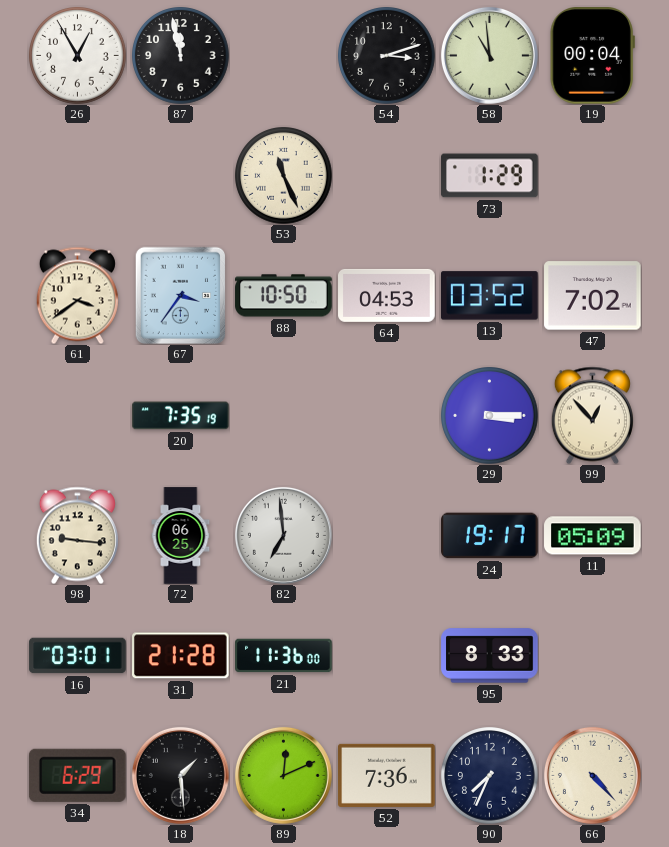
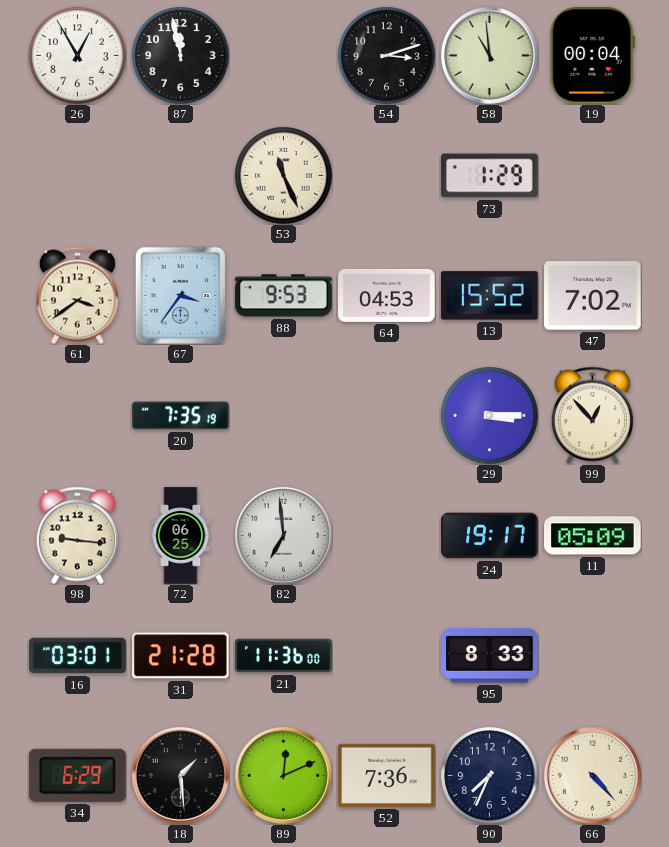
88: 10:50 -> 9:53
13: 03:52 -> 15:52
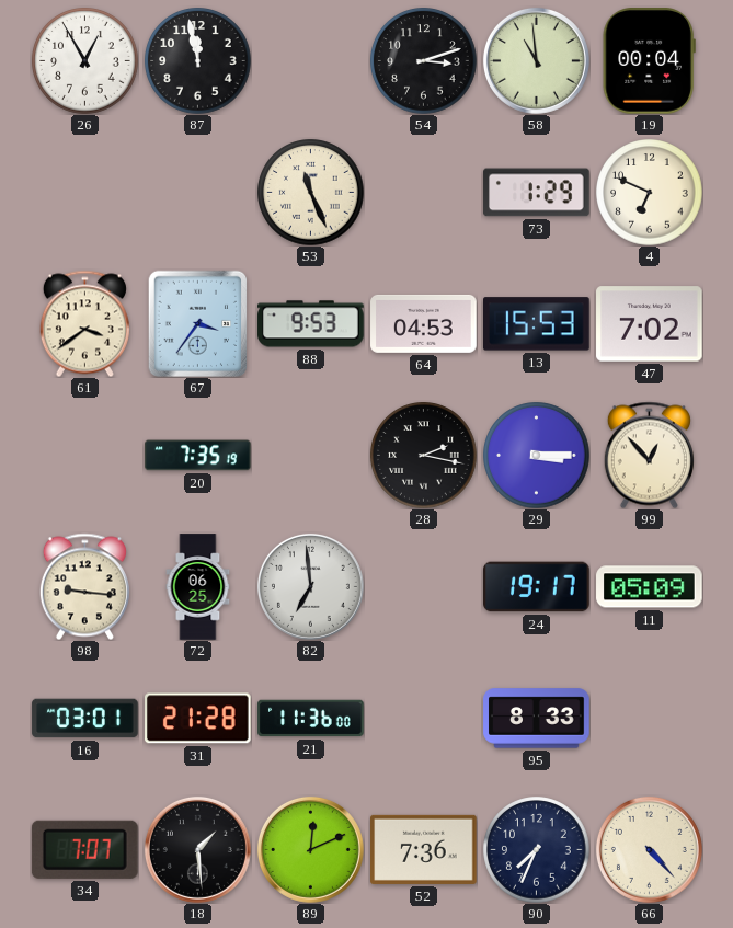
4: none -> 6:49
13: 15:52 -> 15:53
28: none -> 2:17
34: 6:29 -> 7:07
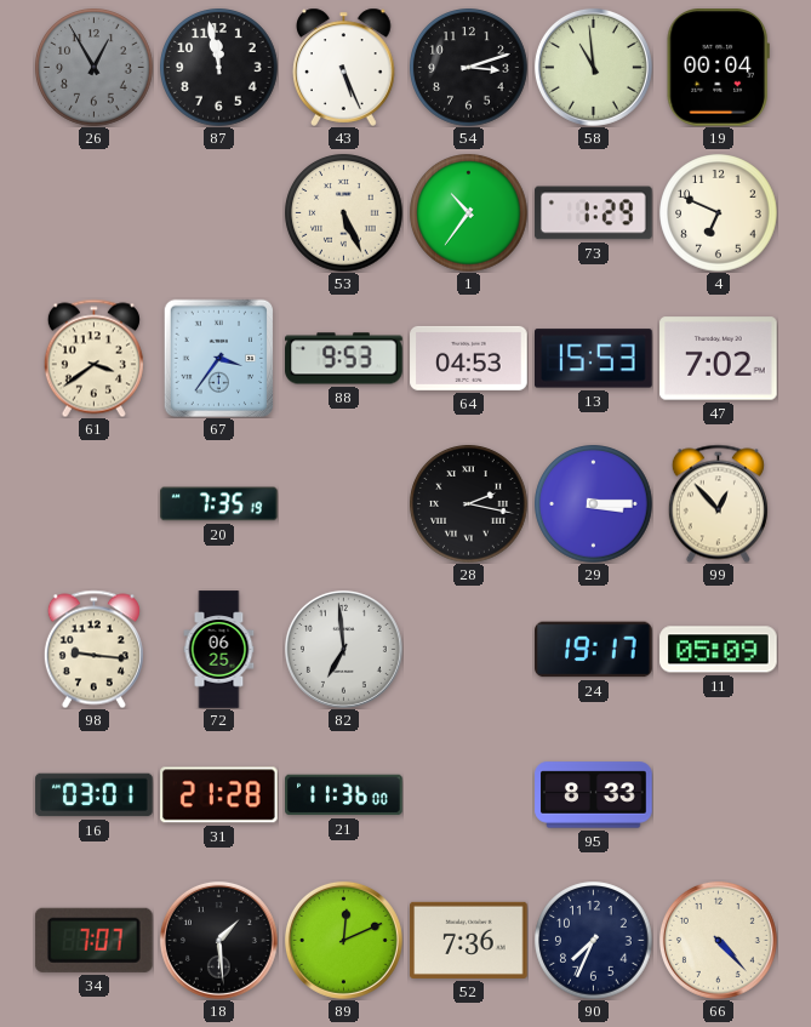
26 dial: white -> grey
43: none -> 5:26
53: 11:26 -> 5:26
1: none -> 10:36
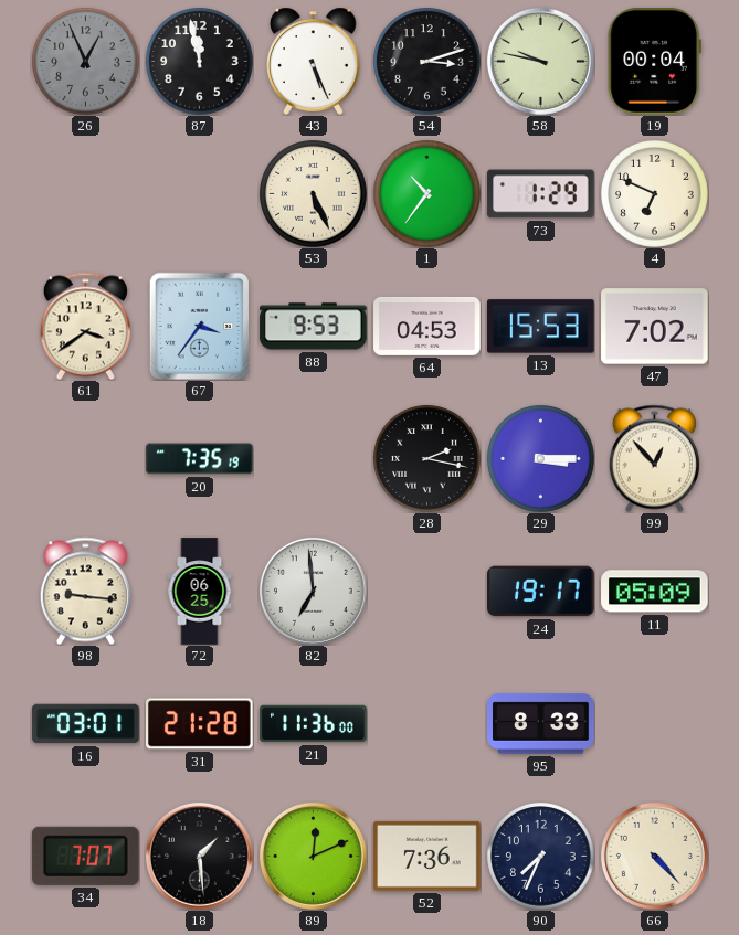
26: 12:55 -> 12:56
58: 10:59 -> 9:47
